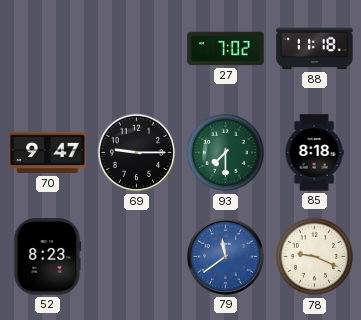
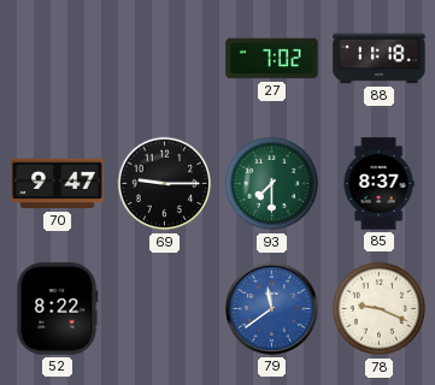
85: 8:18 -> 8:37
52: 8:23 -> 8:22
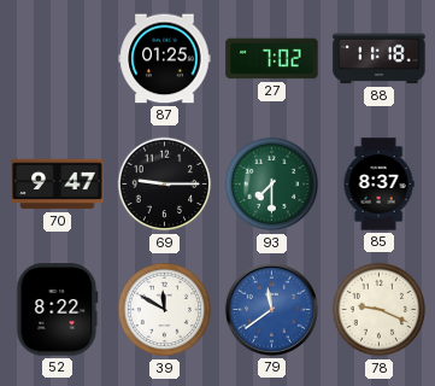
87: none -> 01:25
39: none -> 11:50
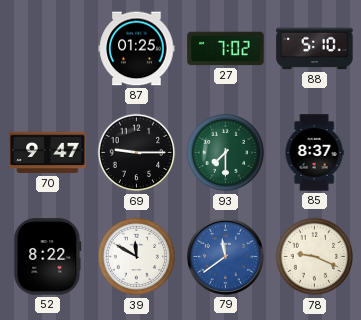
88: 11:18 -> 5:10
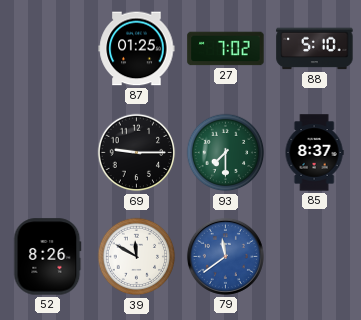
70: 9:47 -> none
52: 8:22 -> 8:26
78: 9:19 -> none
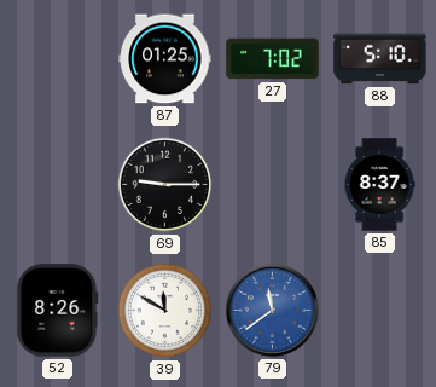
93: 7:30 -> none
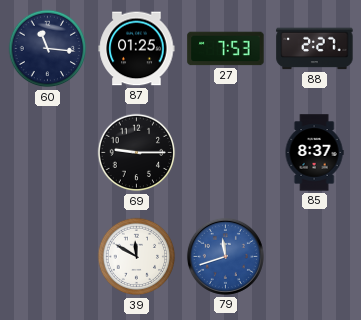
60: none -> 11:16
27: 7:02 -> 7:53
88: 5:10 -> 2:27
52: 8:26 -> none
79: 11:39 -> 11:42
